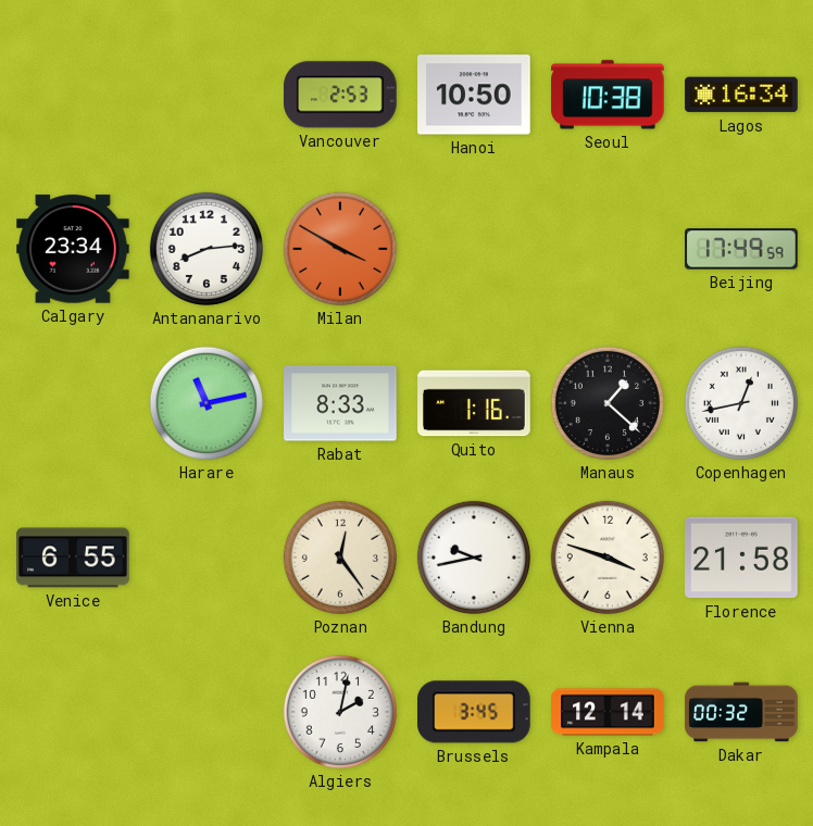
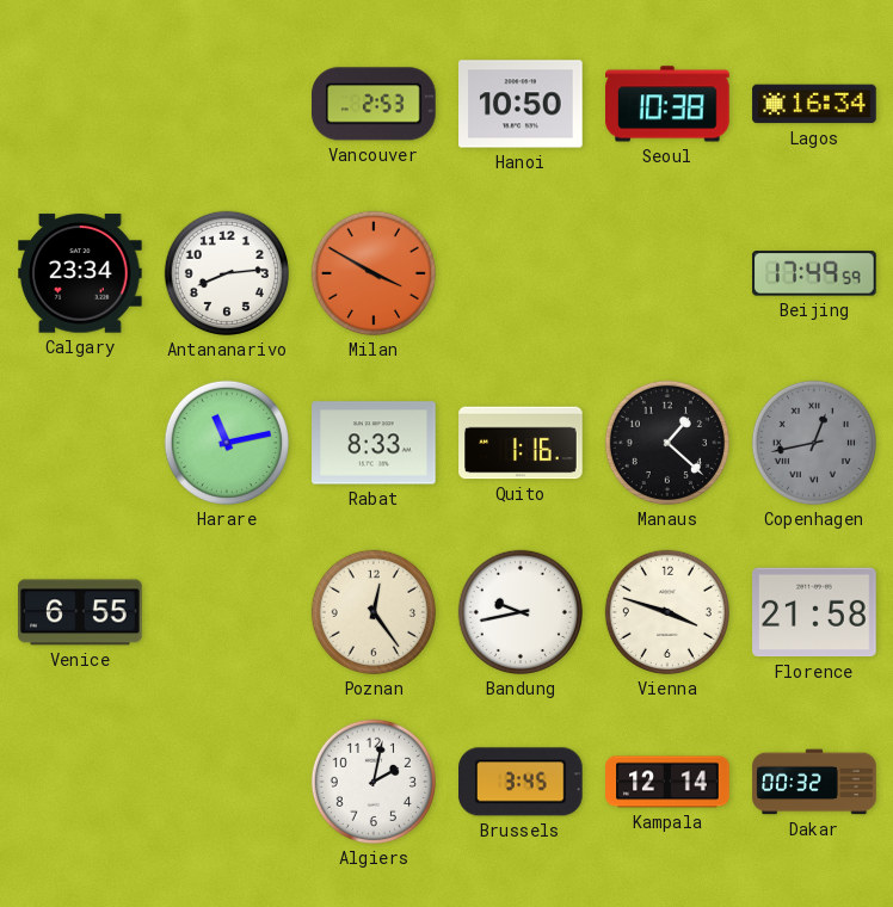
Copenhagen dial: white -> grey
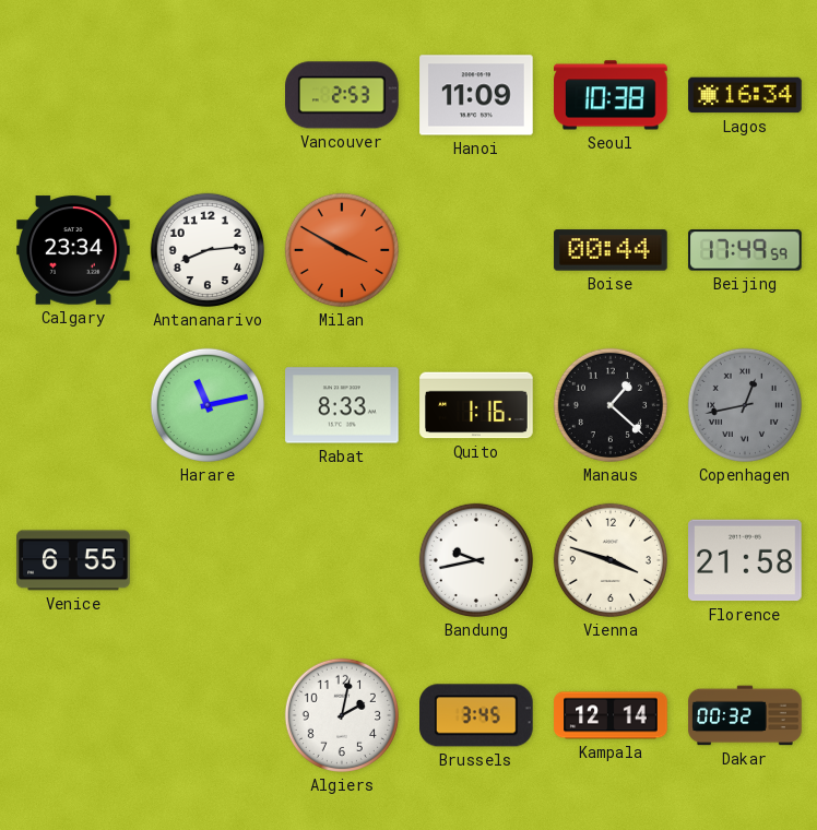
Hanoi: 10:50 -> 11:09
Boise: none -> 00:44
Poznan: 12:24 -> none
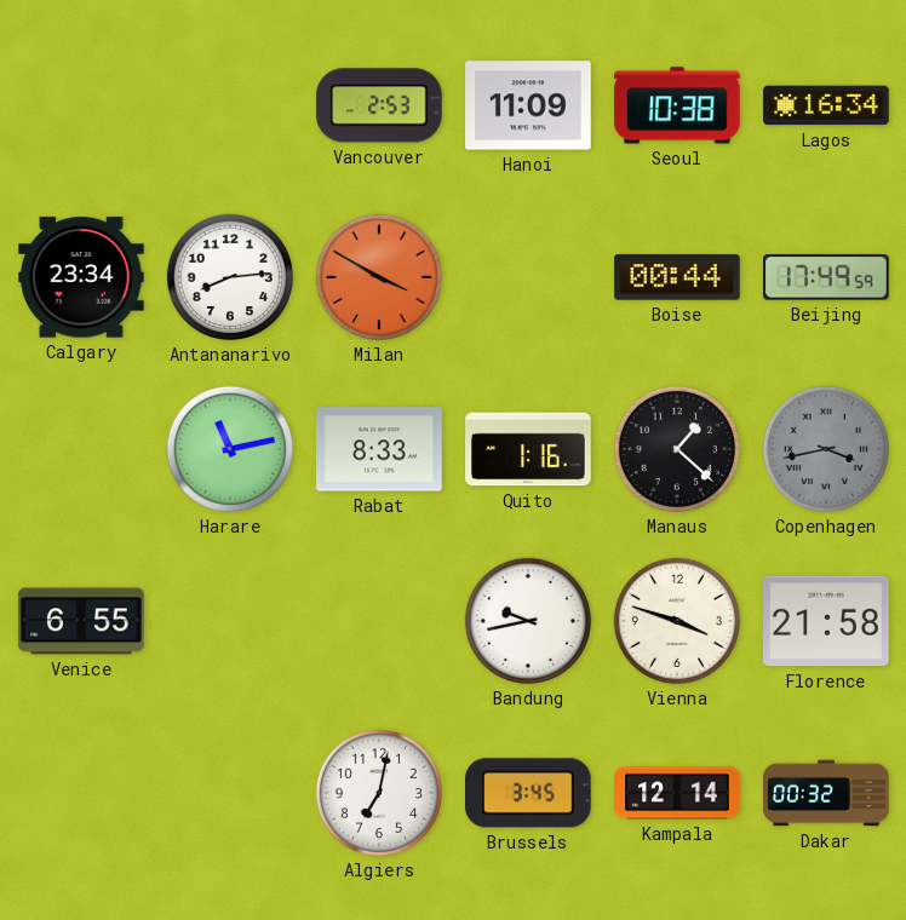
Copenhagen: 12:43 -> 3:43
Algiers: 2:02 -> 7:02
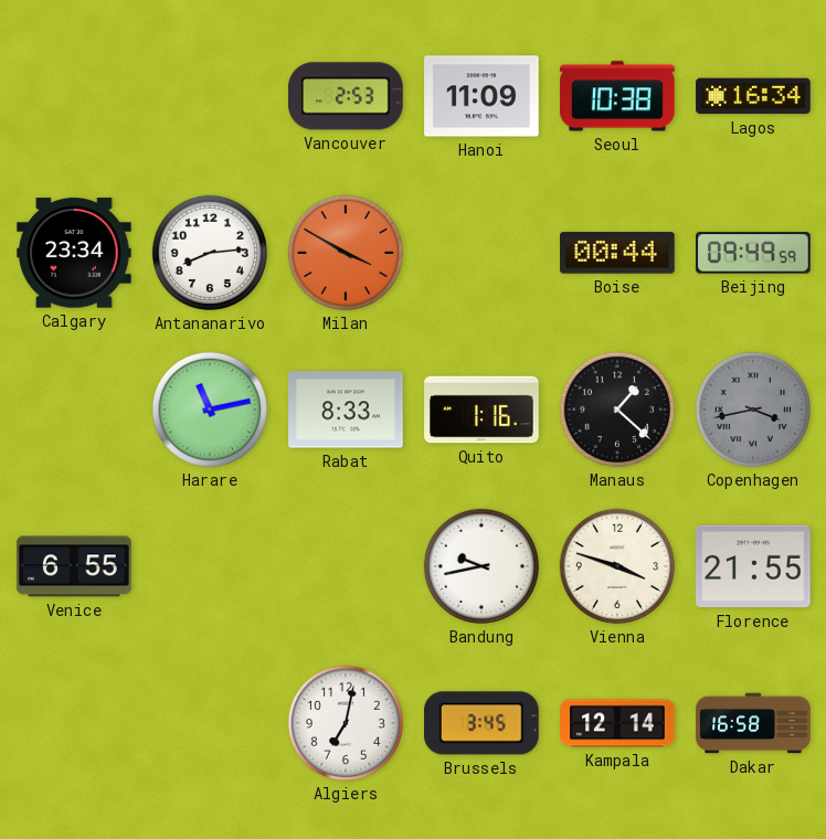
Beijing: 17:49 -> 09:49
Florence: 21:58 -> 21:55
Dakar: 00:32 -> 16:58
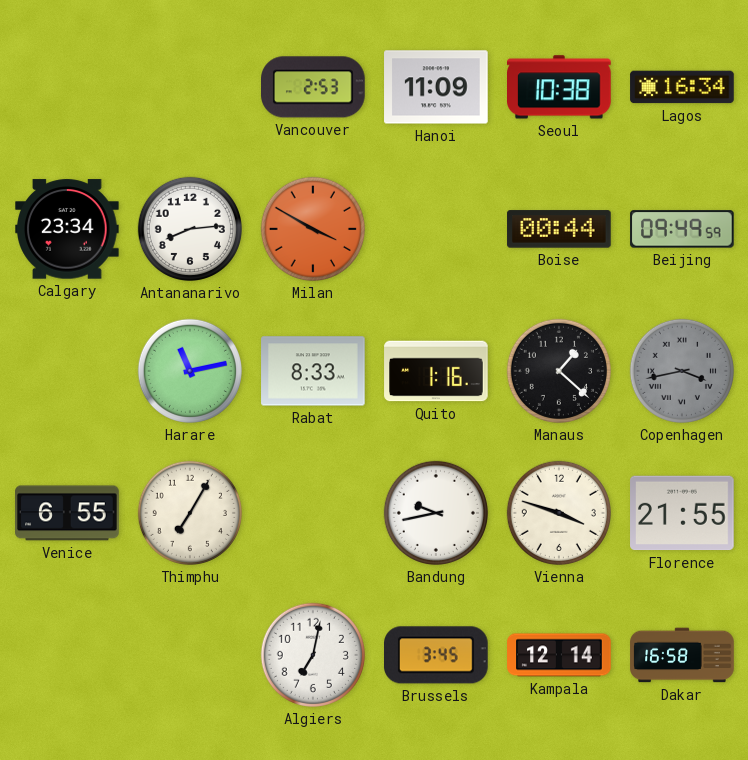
Thimphu: none -> 7:05
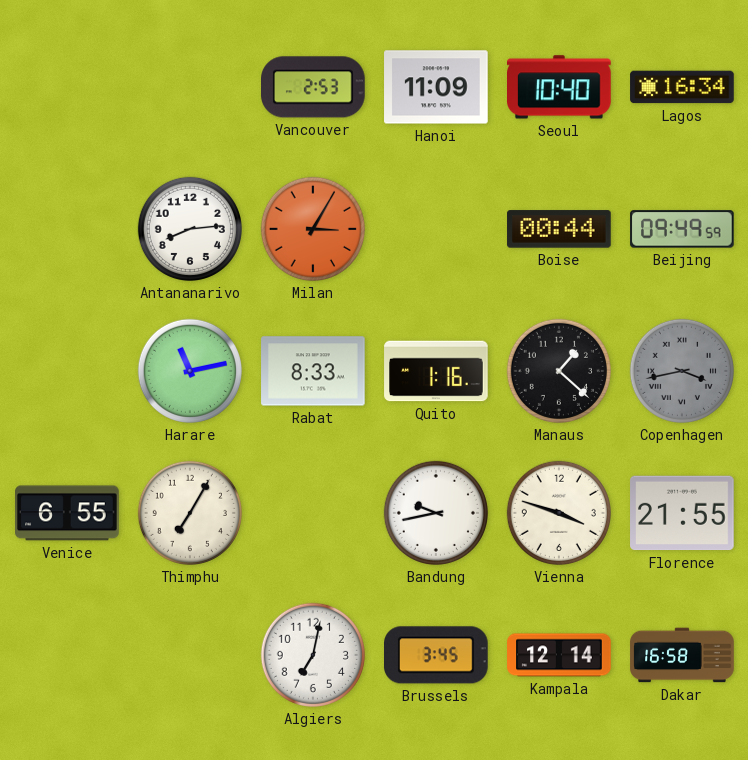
Seoul: 10:38 -> 10:40
Calgary: 23:34 -> none
Milan: 3:50 -> 3:05
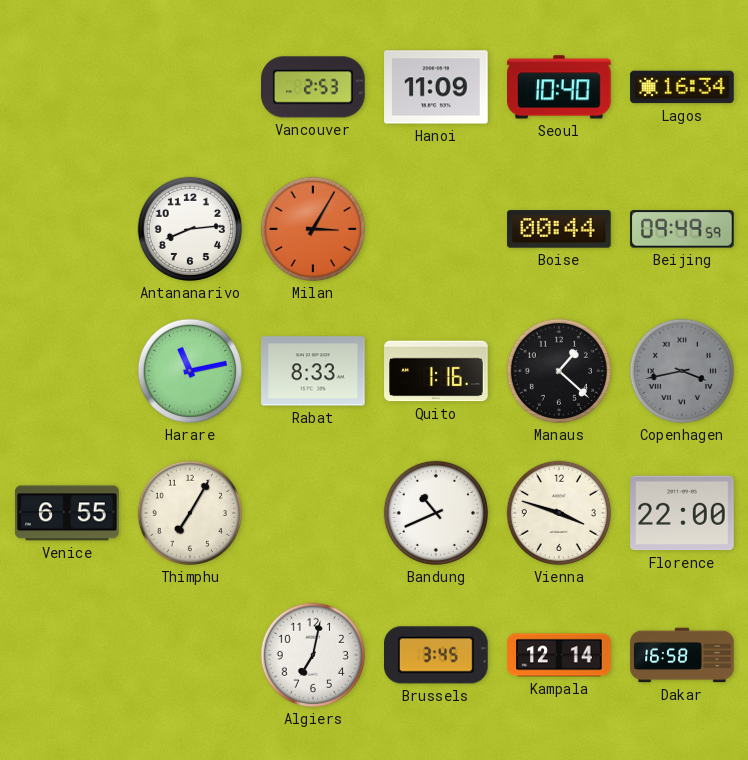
Bandung: 9:43 -> 10:41
Florence: 21:55 -> 22:00
